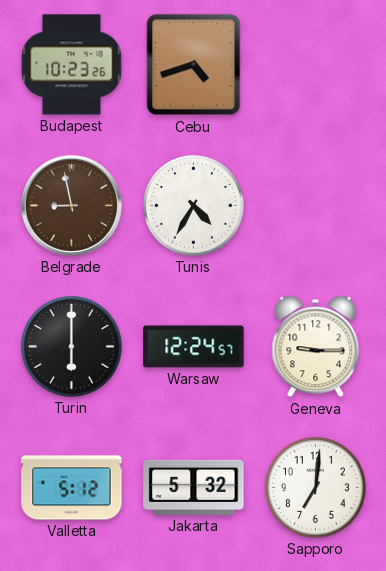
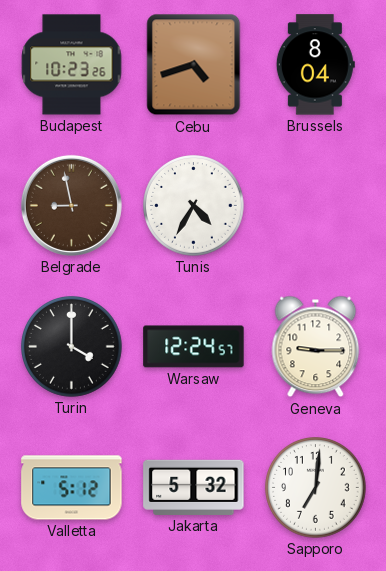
Brussels: none -> 8:04
Turin: 6:00 -> 4:00
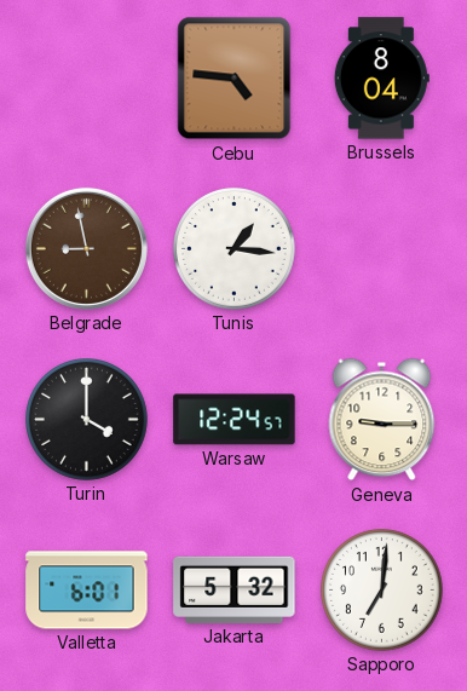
Budapest: 10:23 -> none
Cebu: 4:42 -> 4:46
Tunis: 4:35 -> 1:16
Valletta: 5:12 -> 6:01
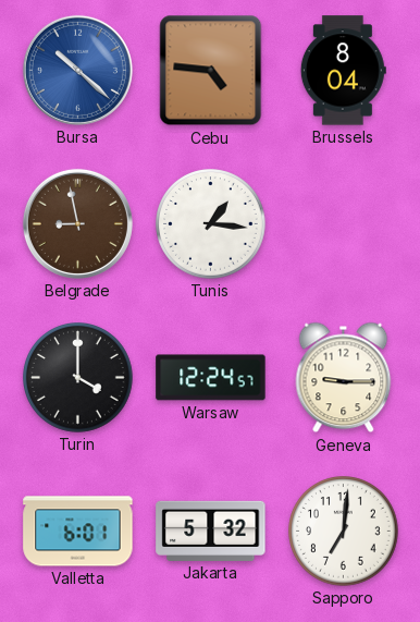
Bursa: none -> 10:22
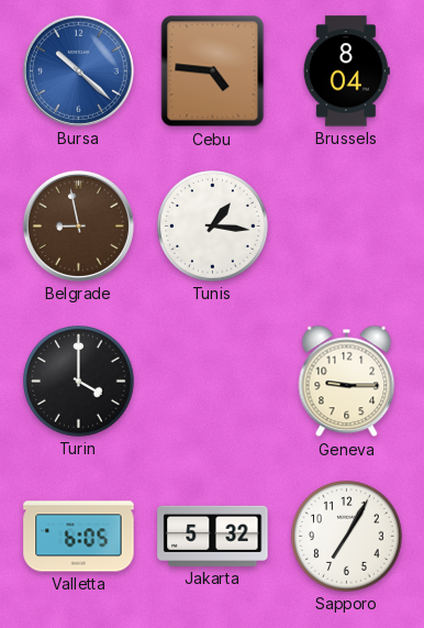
Warsaw: 12:24 -> none
Valletta: 6:01 -> 6:05
Sapporo: 7:01 -> 7:05
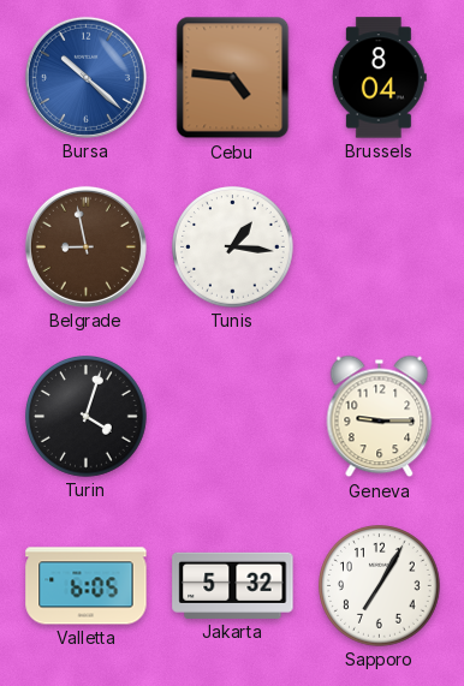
Turin: 4:00 -> 4:03
